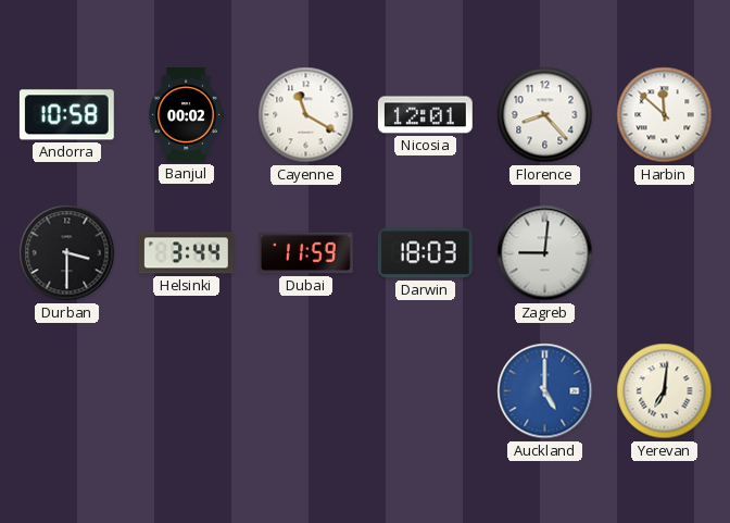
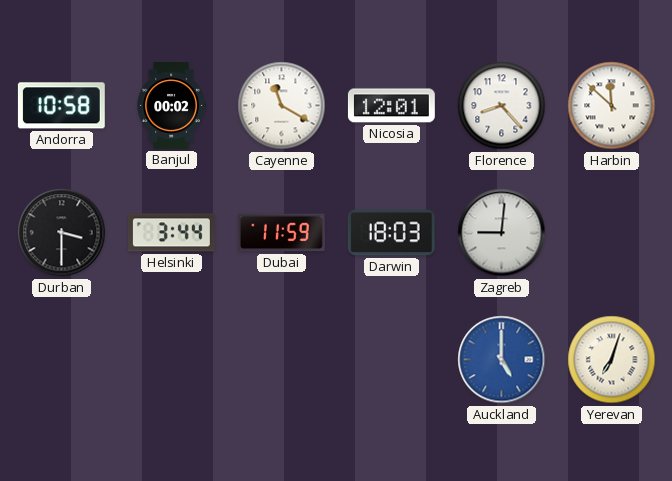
Yerevan: 7:01 -> 7:03
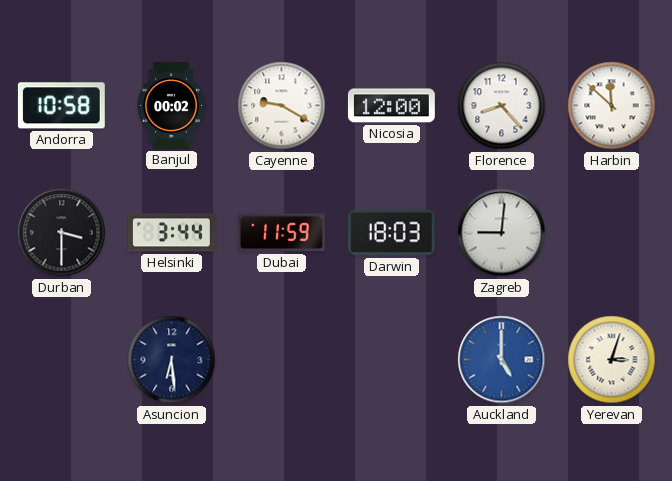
Cayenne: 11:20 -> 9:20
Nicosia: 12:01 -> 12:00
Asuncion: none -> 6:29
Yerevan: 7:03 -> 3:03
